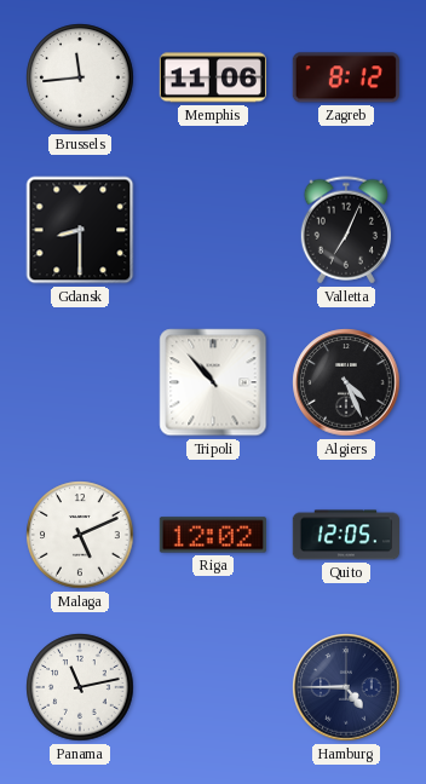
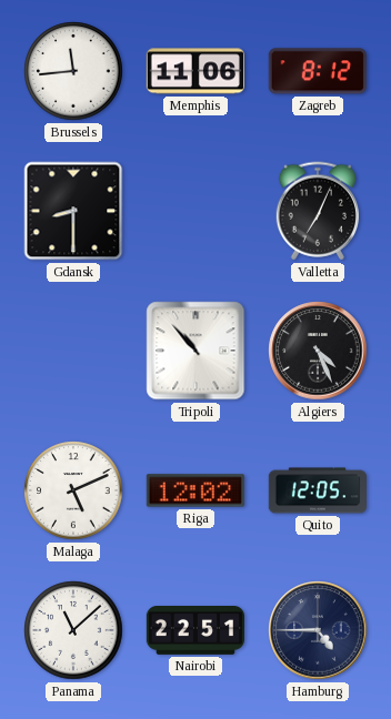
Panama: 11:13 -> 11:08
Nairobi: none -> 22:51
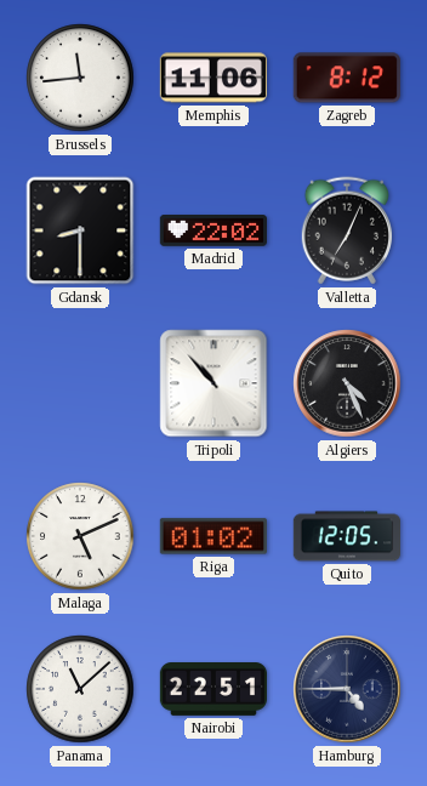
Madrid: none -> 22:02
Riga: 12:02 -> 01:02
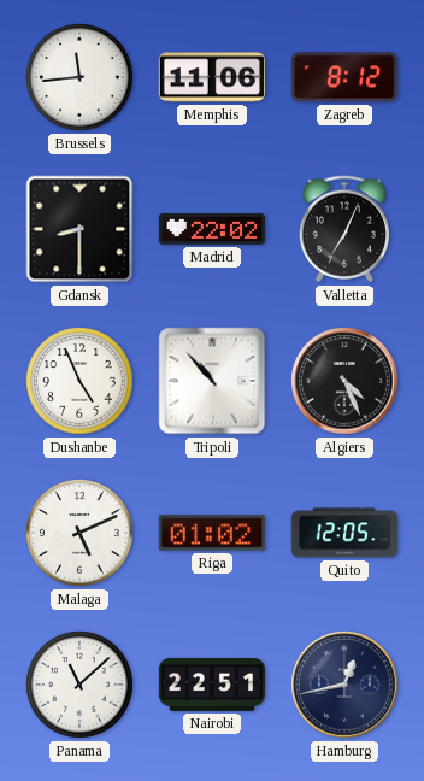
Dushanbe: none -> 4:56
Hamburg: 4:45 -> 12:43
